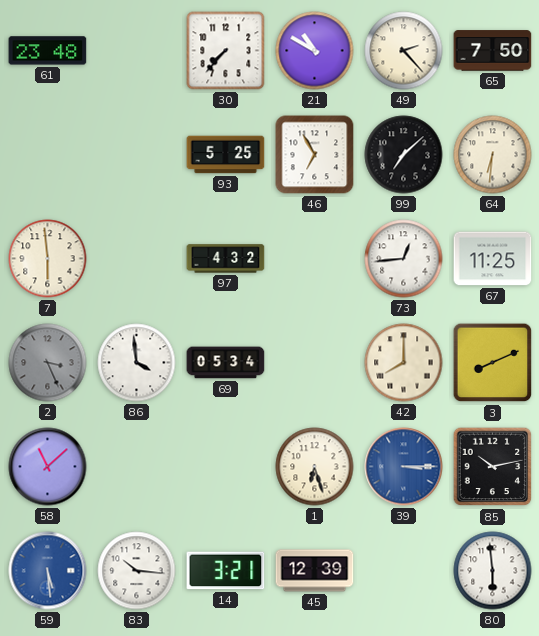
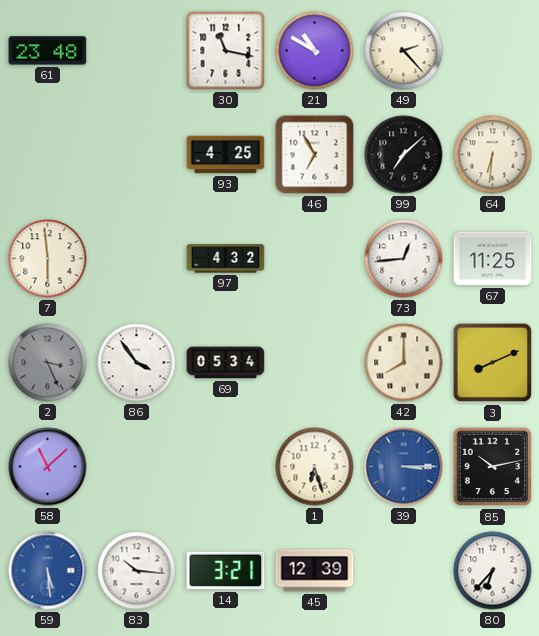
30: 7:37 -> 11:17
65: 7:50 -> none
93: 5:25 -> 4:25
86: 3:59 -> 3:54
80: 5:59 -> 6:37
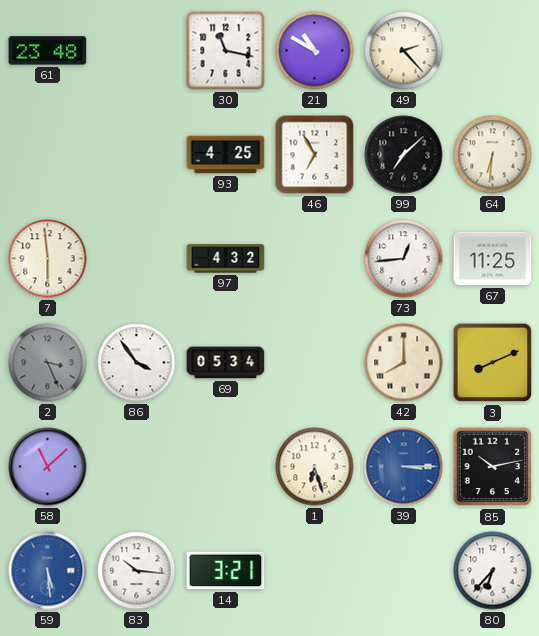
45: 12:39 -> none
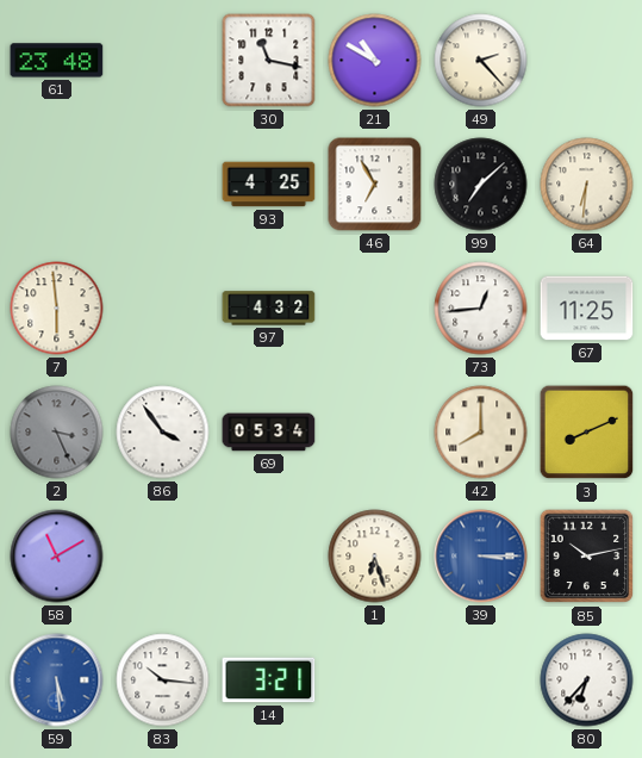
58: 11:08 -> 11:10
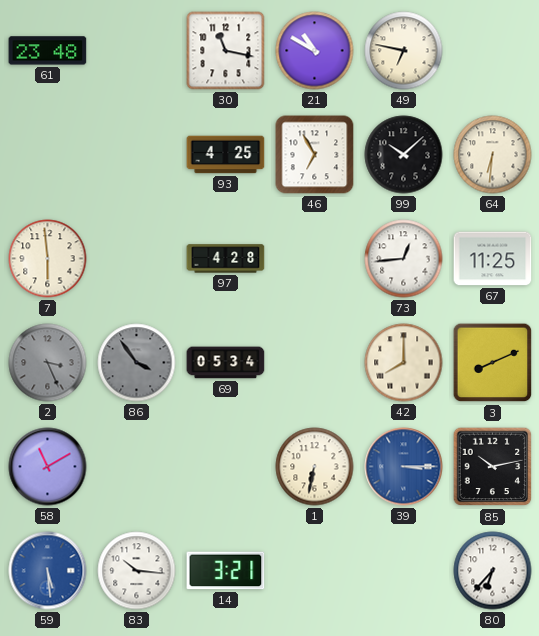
49: 2:23 -> 6:47
99: 7:08 -> 10:08
97: 4:32 -> 4:28
86 dial: white -> grey
1: 6:27 -> 6:32
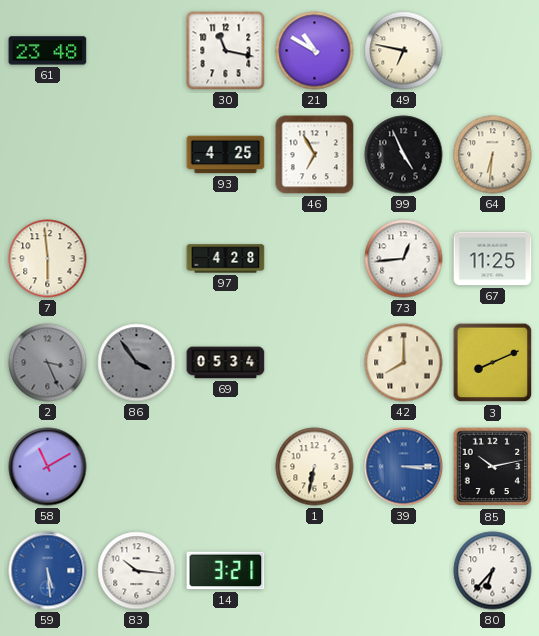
99: 10:08 -> 4:56
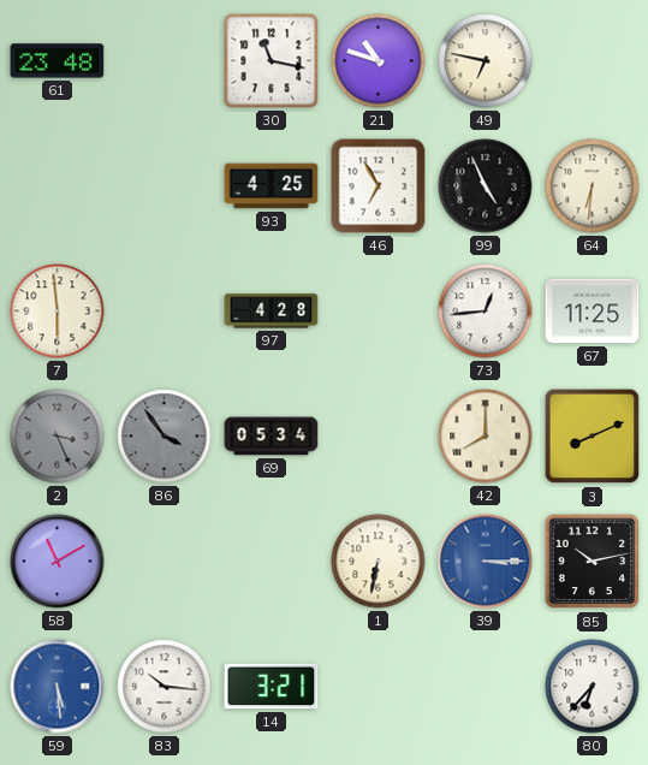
21: 10:50 -> 10:48
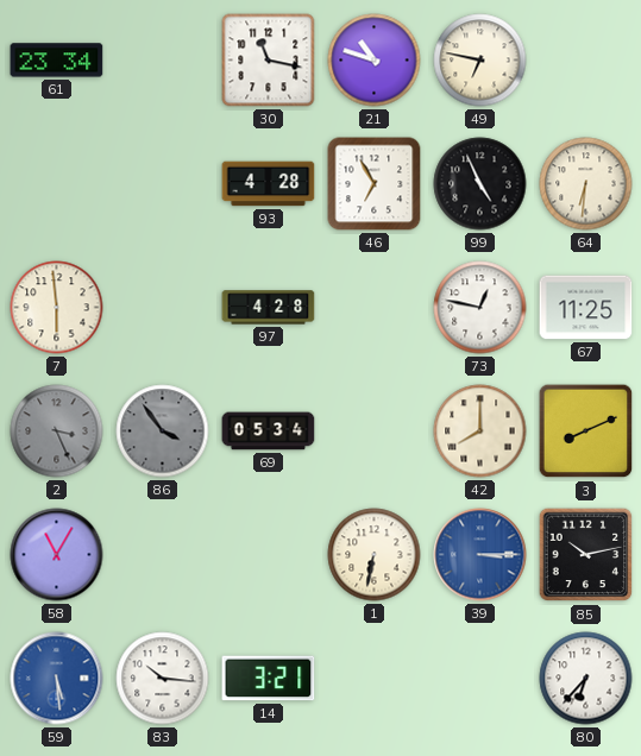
61: 23:48 -> 23:34
93: 4:25 -> 4:28
73: 12:44 -> 12:47
58: 11:10 -> 11:05
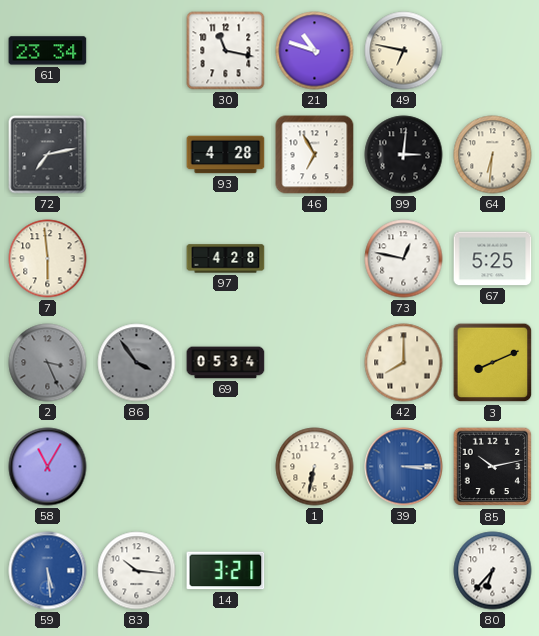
72: none -> 7:13
99: 4:56 -> 3:01
67: 11:25 -> 5:25
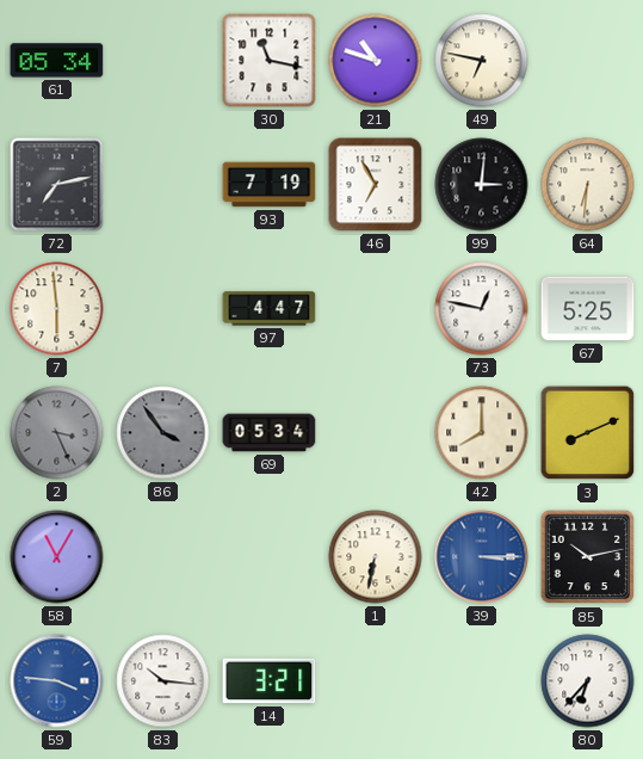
61: 23:34 -> 05:34
93: 4:28 -> 7:19
97: 4:28 -> 4:47
59: 5:29 -> 3:46
